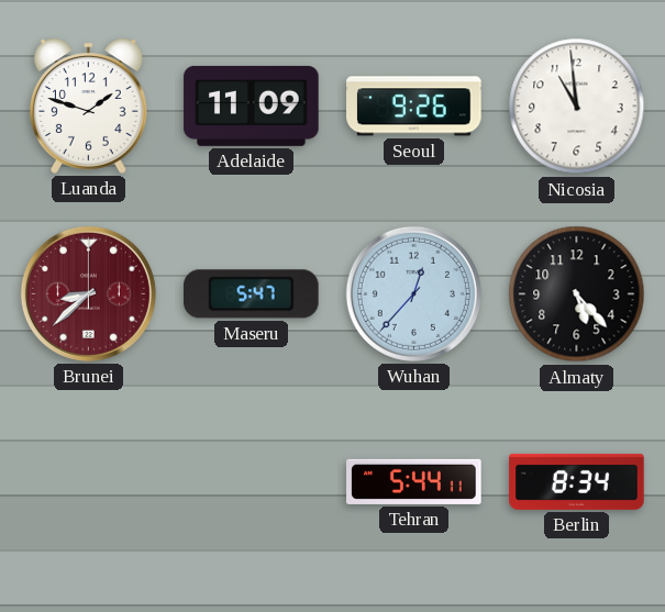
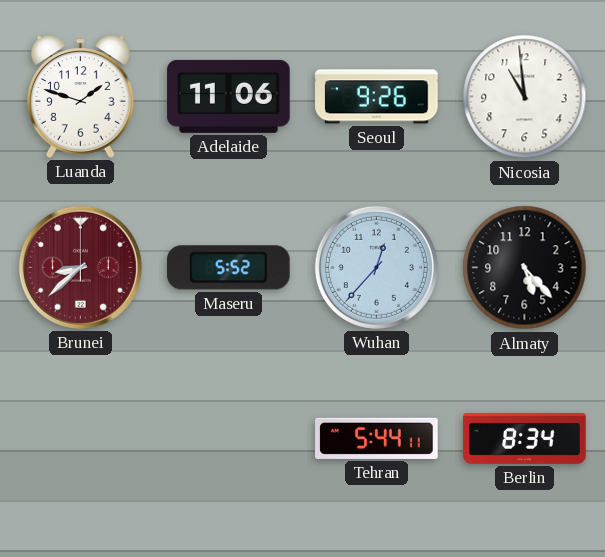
Adelaide: 11:09 -> 11:06
Maseru: 5:47 -> 5:52
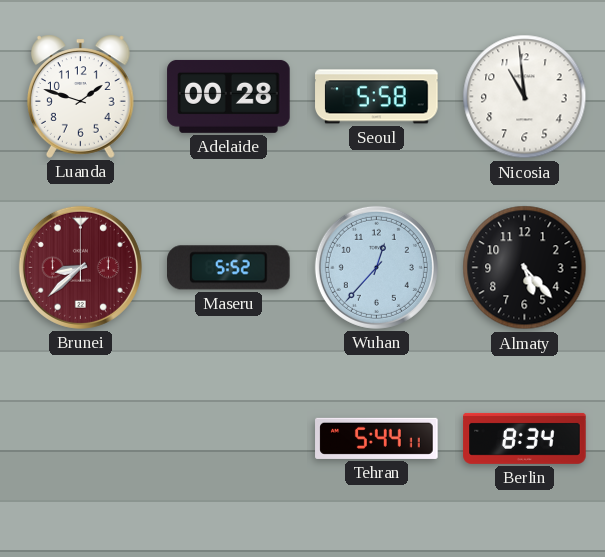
Adelaide: 11:06 -> 00:28
Seoul: 9:26 -> 5:58
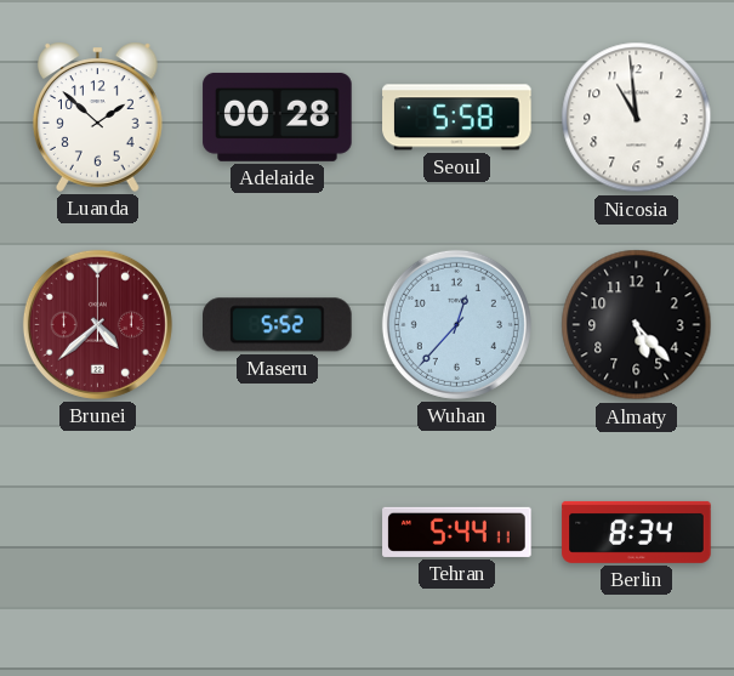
Luanda: 1:48 -> 1:52
Brunei: 8:38 -> 4:38
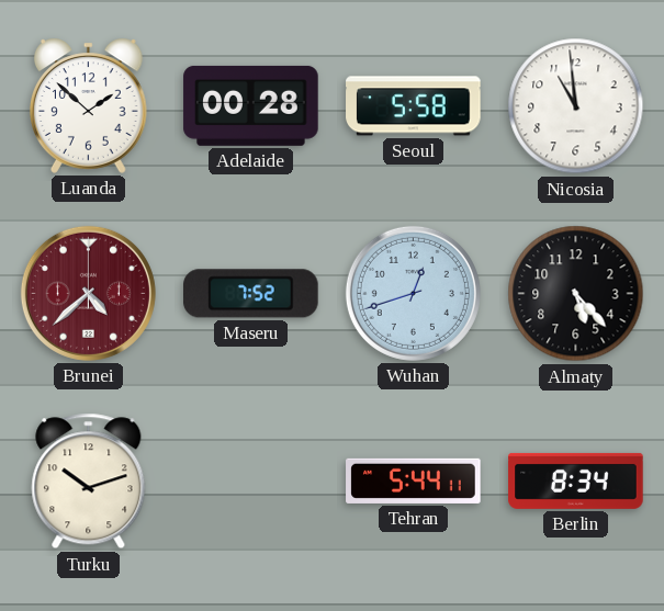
Maseru: 5:52 -> 7:52
Wuhan: 12:37 -> 12:42
Turku: none -> 10:12
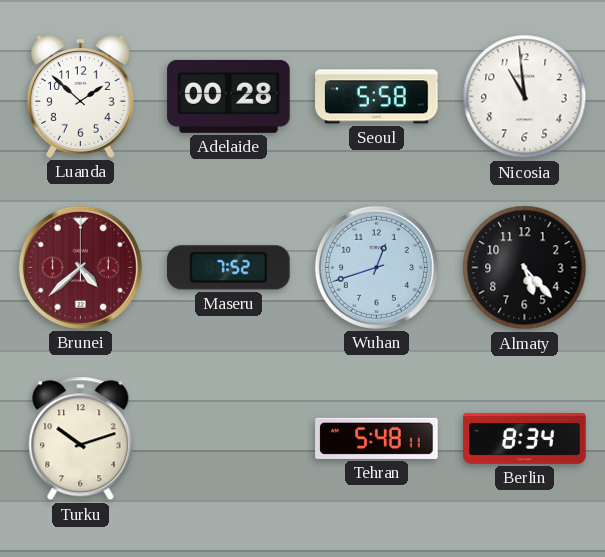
Tehran: 5:44 -> 5:48
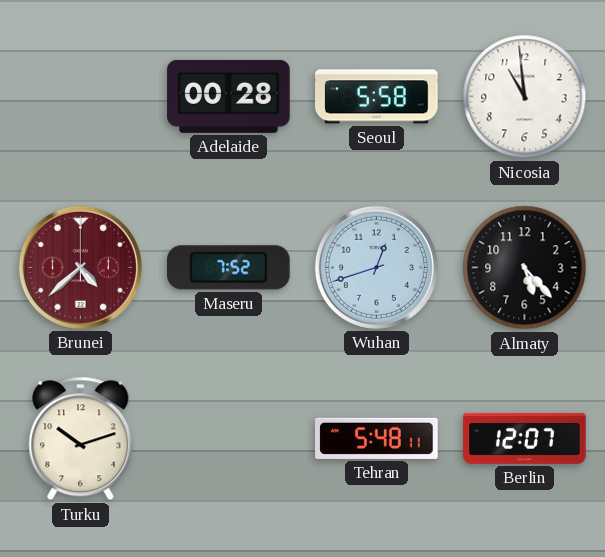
Luanda: 1:52 -> none
Berlin: 8:34 -> 12:07
